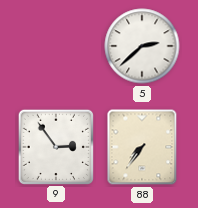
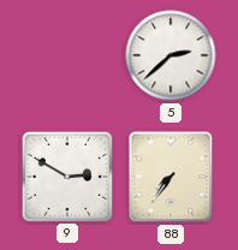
9: 2:54 -> 2:50
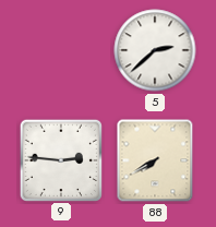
9: 2:50 -> 2:46
88: 7:36 -> 7:40
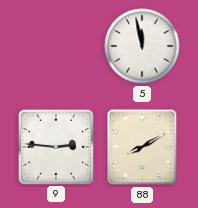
5: 2:38 -> 11:58
88: 7:40 -> 8:10
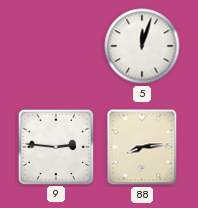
5: 11:58 -> 12:03
88: 8:10 -> 8:14
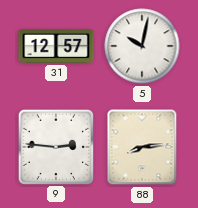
31: none -> 12:57
5: 12:03 -> 10:02
